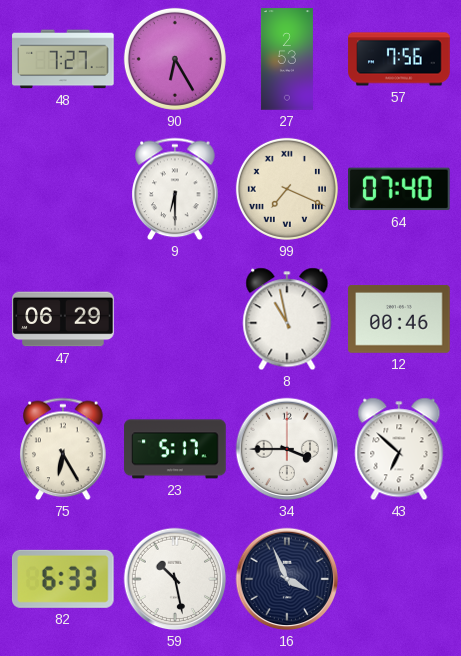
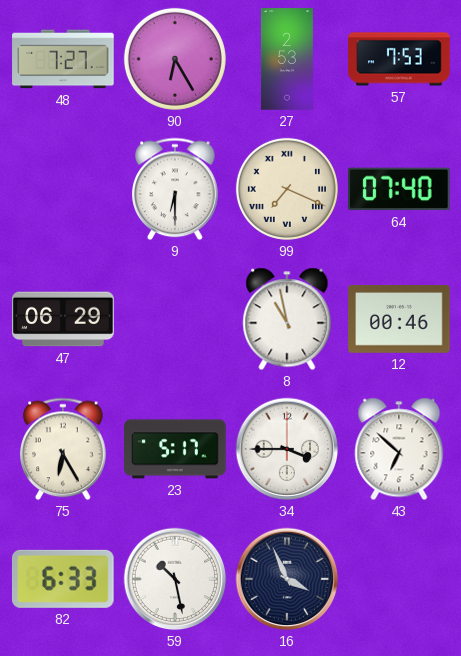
57: 7:56 -> 7:53
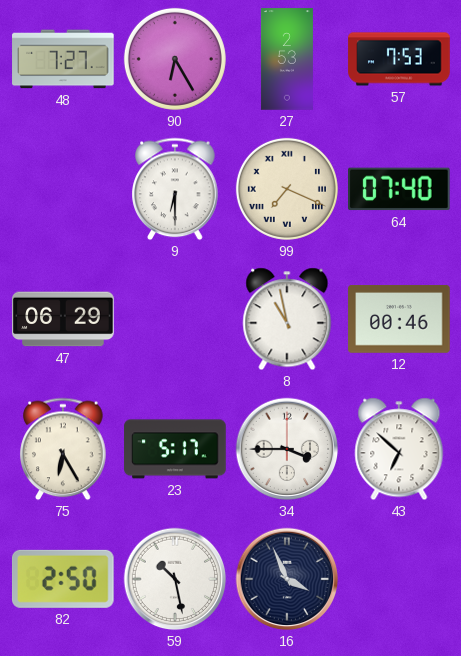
82: 6:33 -> 2:50
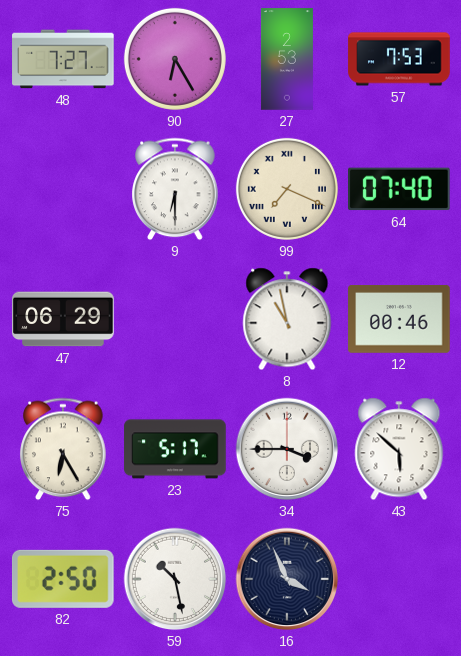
43: 6:52 -> 5:52
